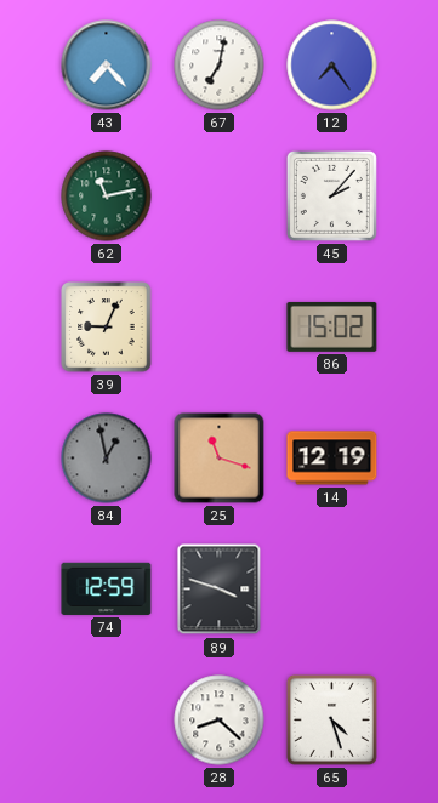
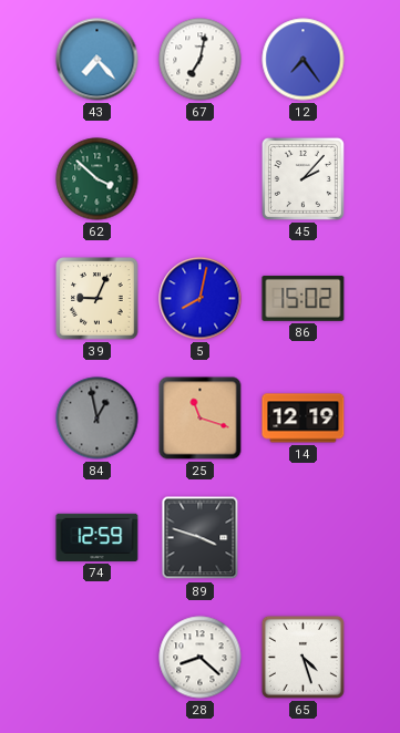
62: 11:13 -> 3:52
5: none -> 8:02
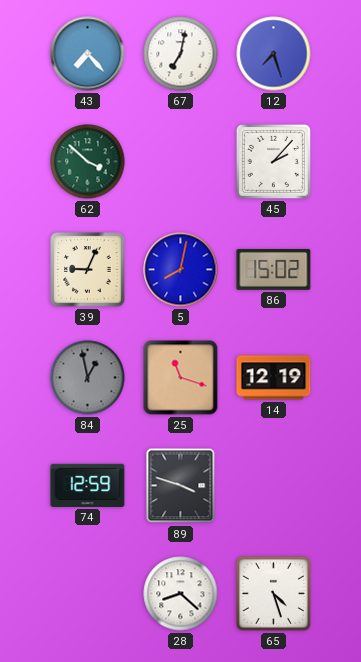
12: 7:24 -> 7:27
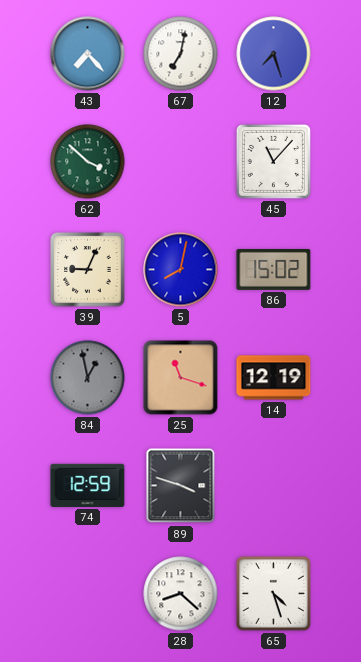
45: 2:07 -> 11:07
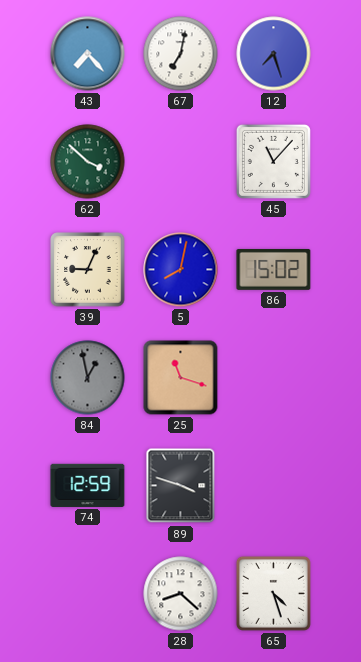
14: 12:19 -> none
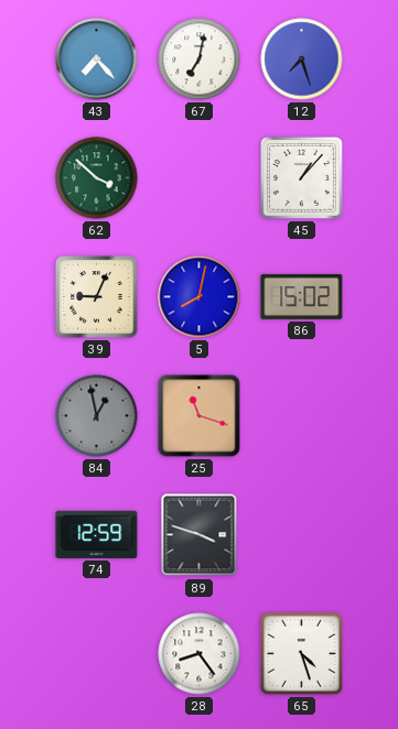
45: 11:07 -> 1:07
28: 8:22 -> 8:24
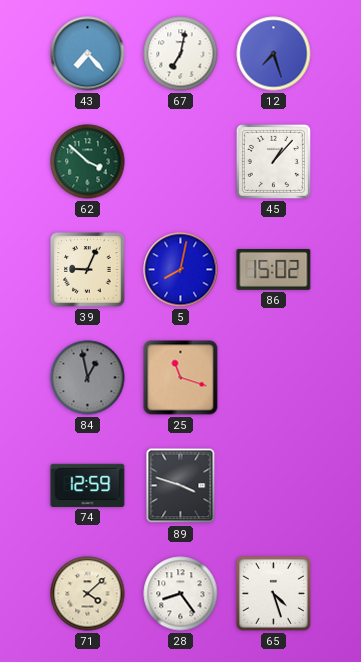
71: none -> 4:08
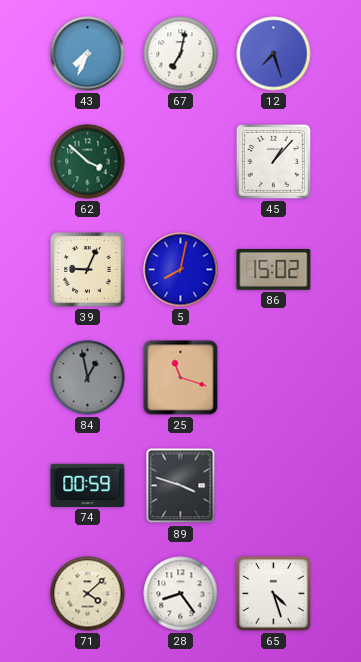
43: 7:23 -> 7:34
74: 12:59 -> 00:59
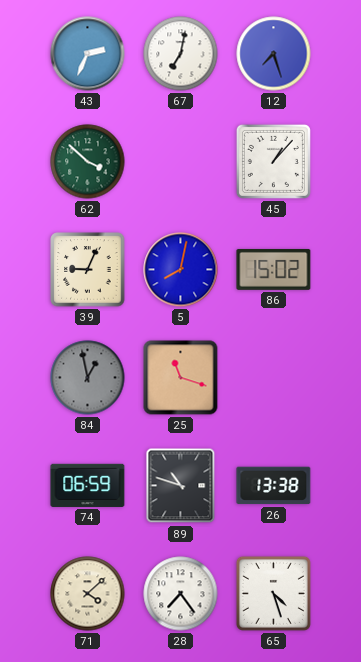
43: 7:34 -> 2:34
74: 00:59 -> 06:59
89: 3:48 -> 10:48
26: none -> 13:38
28: 8:24 -> 7:24
